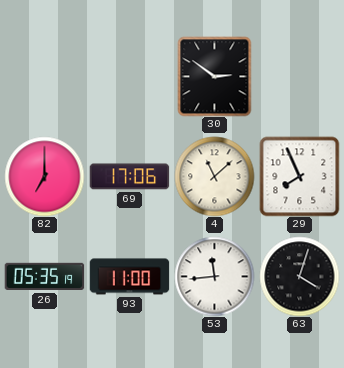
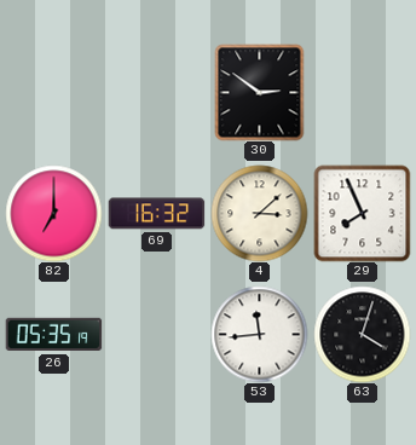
69: 17:06 -> 16:32
4: 11:08 -> 3:08
93: 11:00 -> none
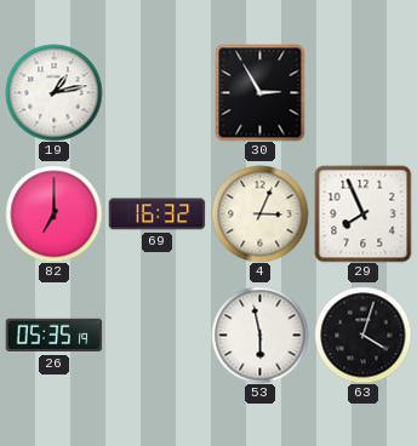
19: none -> 1:13
30: 2:51 -> 2:55
4: 3:08 -> 3:04
53: 11:44 -> 5:58
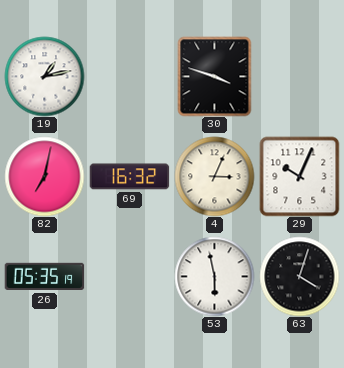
30: 2:55 -> 3:48
82: 7:00 -> 7:02
29: 7:56 -> 10:04
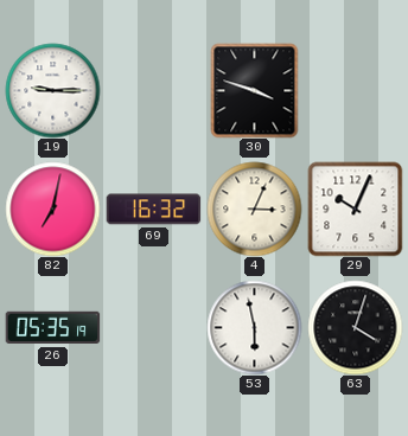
19: 1:13 -> 9:15
